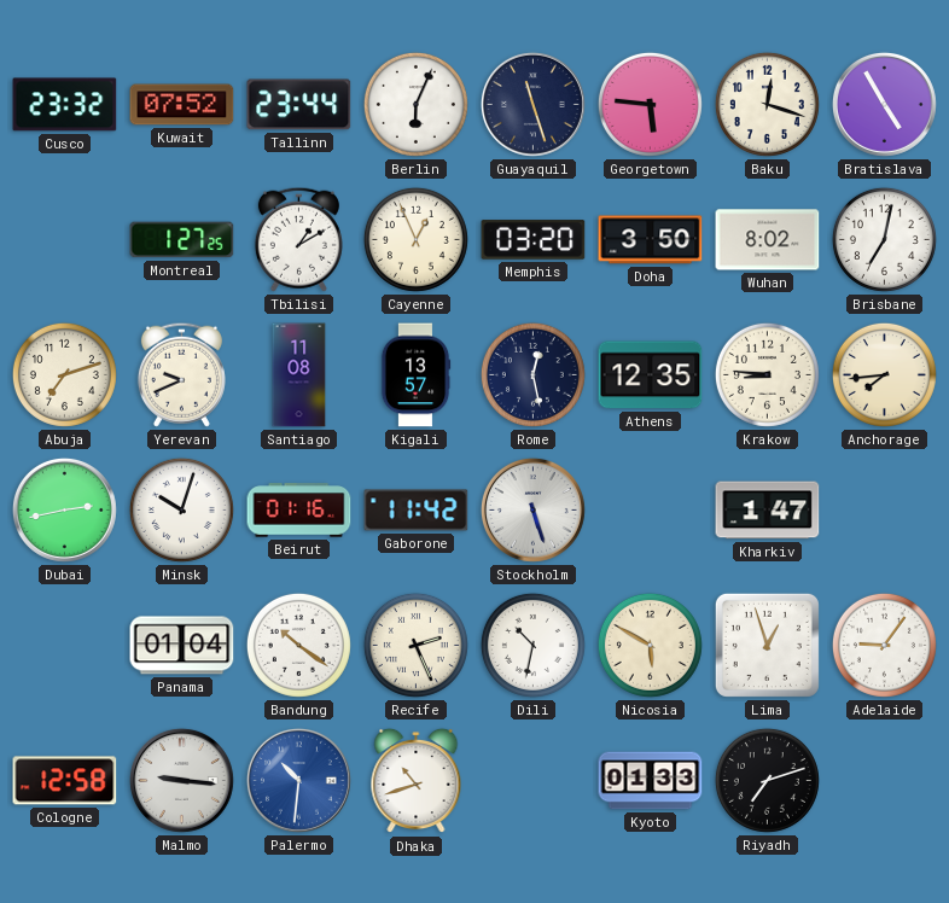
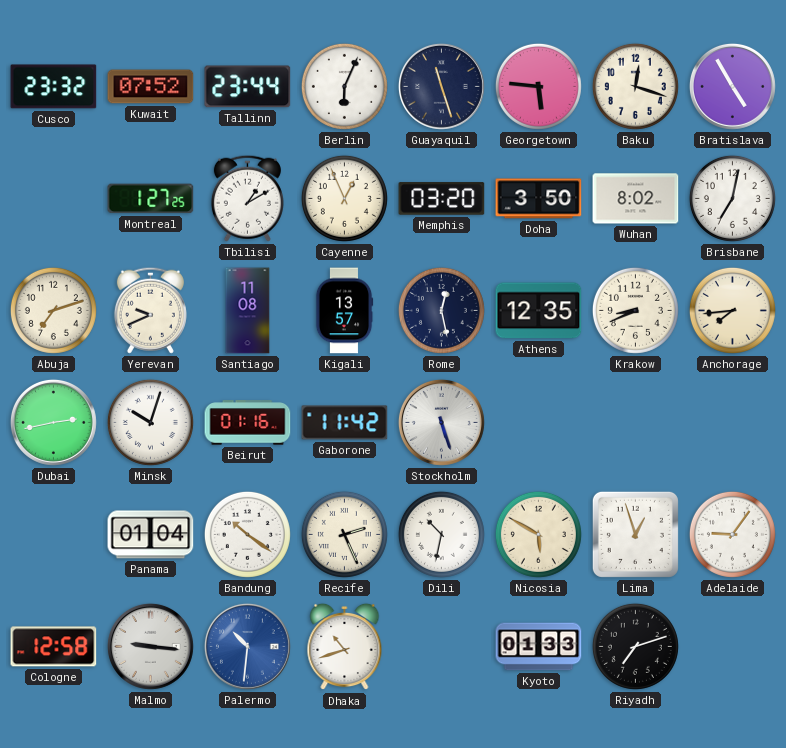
Krakow: 8:46 -> 8:41
Kharkiv: 1:47 -> none
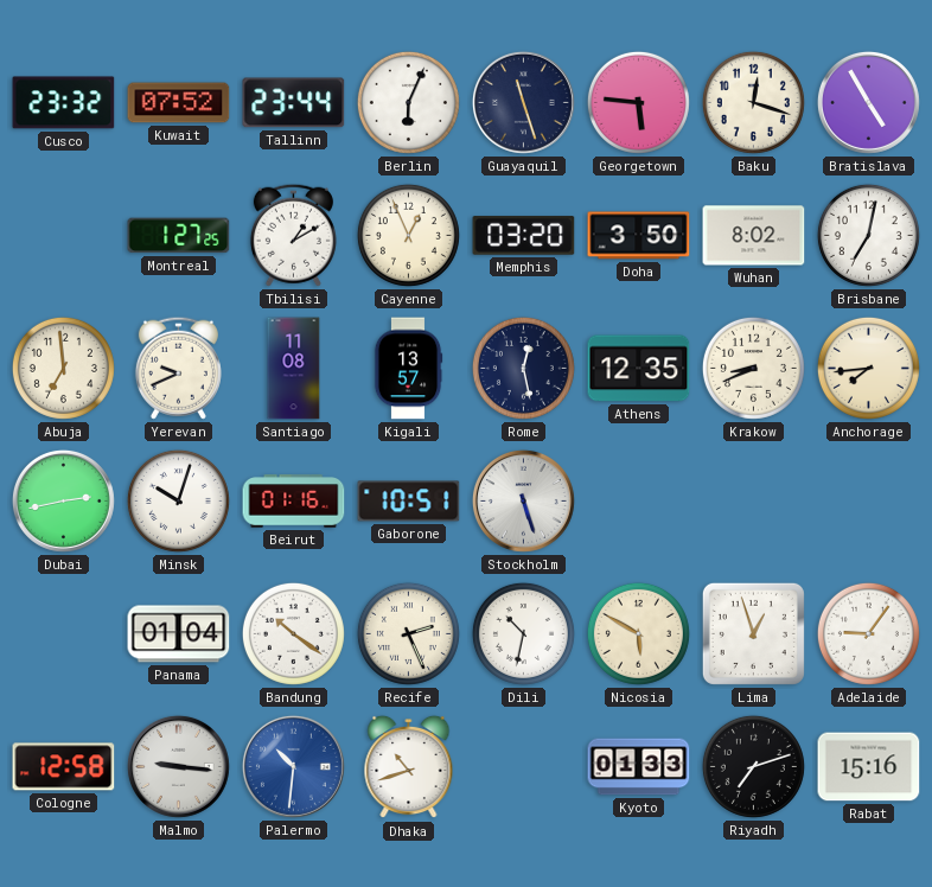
Abuja: 7:12 -> 6:59
Gaborone: 11:42 -> 10:51
Rabat: none -> 15:16
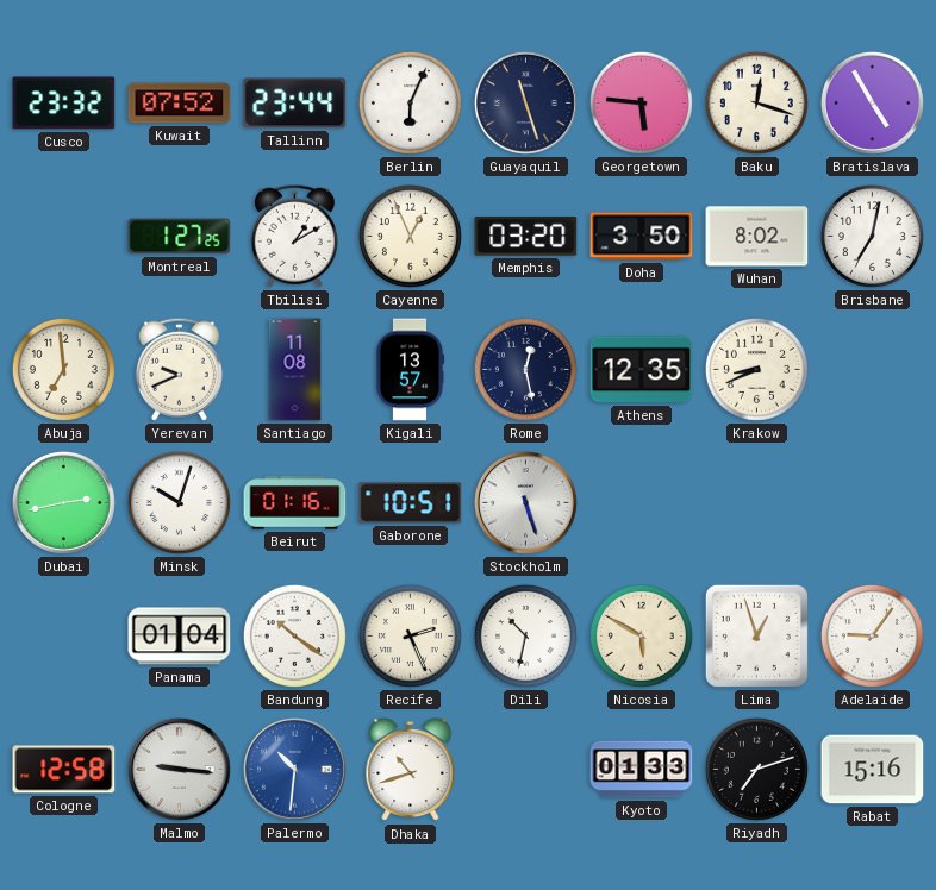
Anchorage: 7:44 -> none
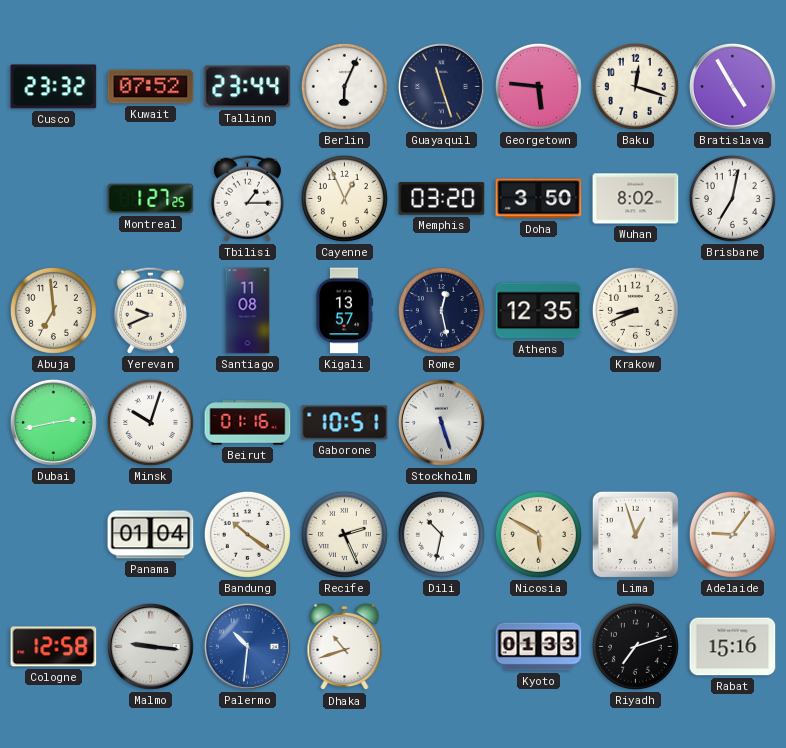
Tbilisi: 1:10 -> 1:15
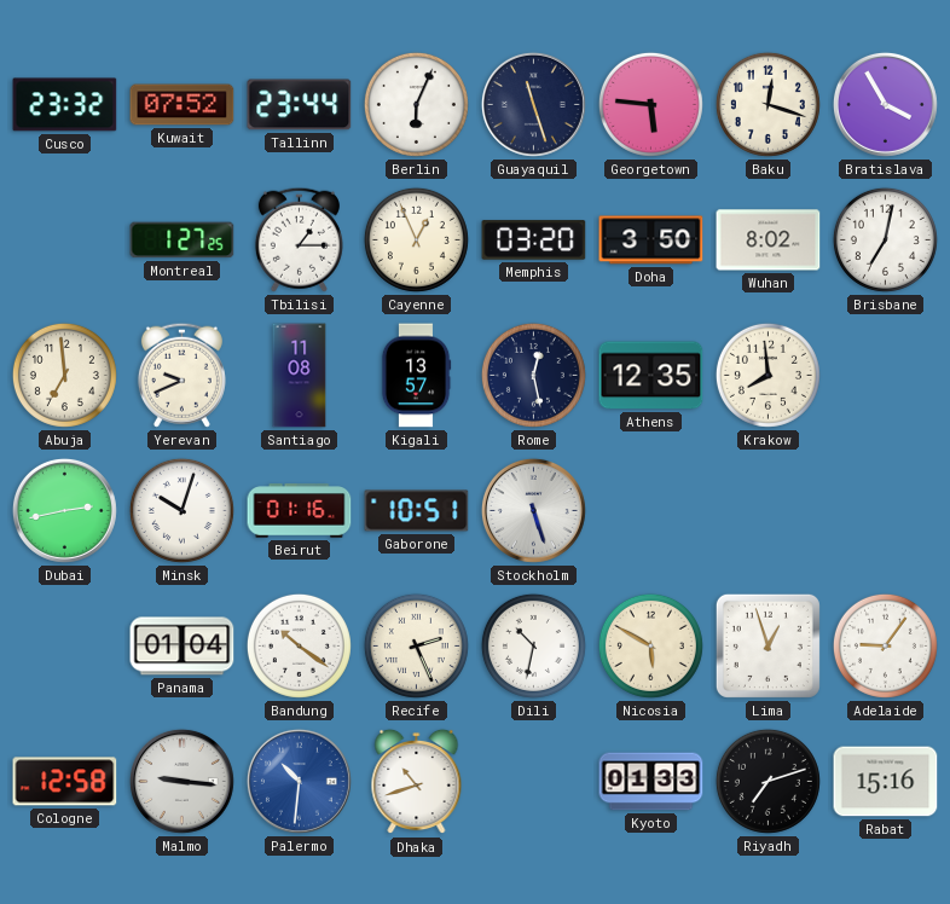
Bratislava: 4:55 -> 3:55
Krakow: 8:41 -> 7:59
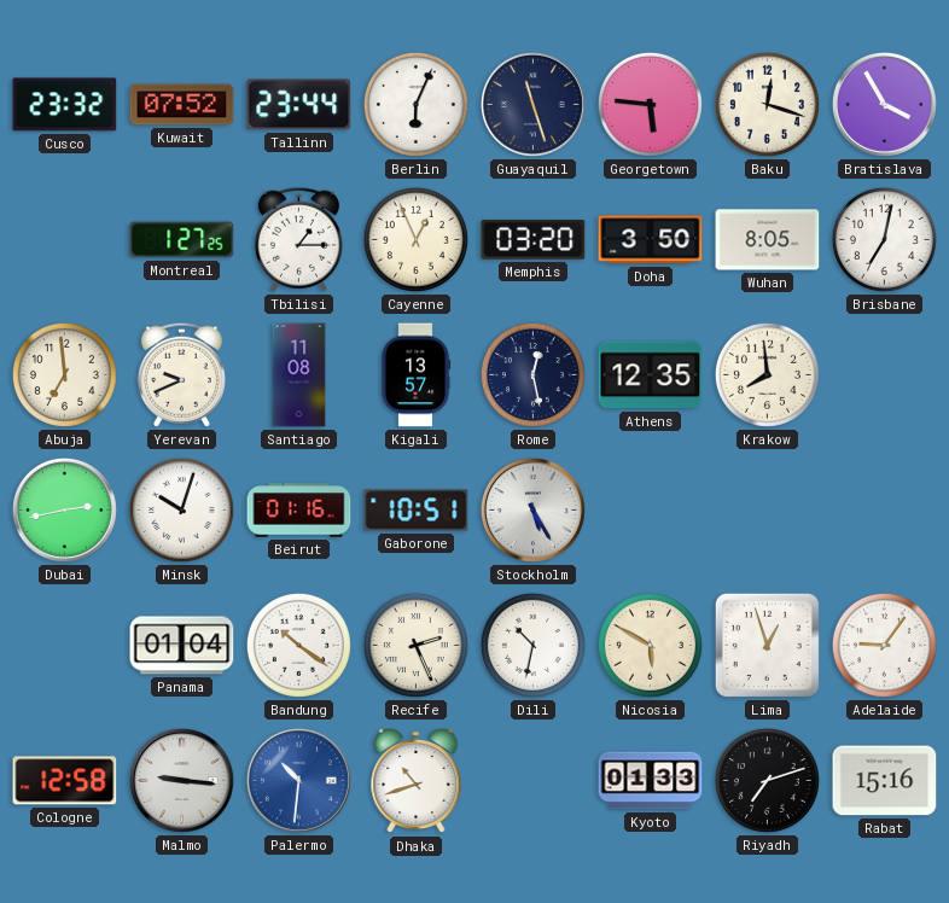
Wuhan: 8:02 -> 8:05
Stockholm: 5:27 -> 5:25
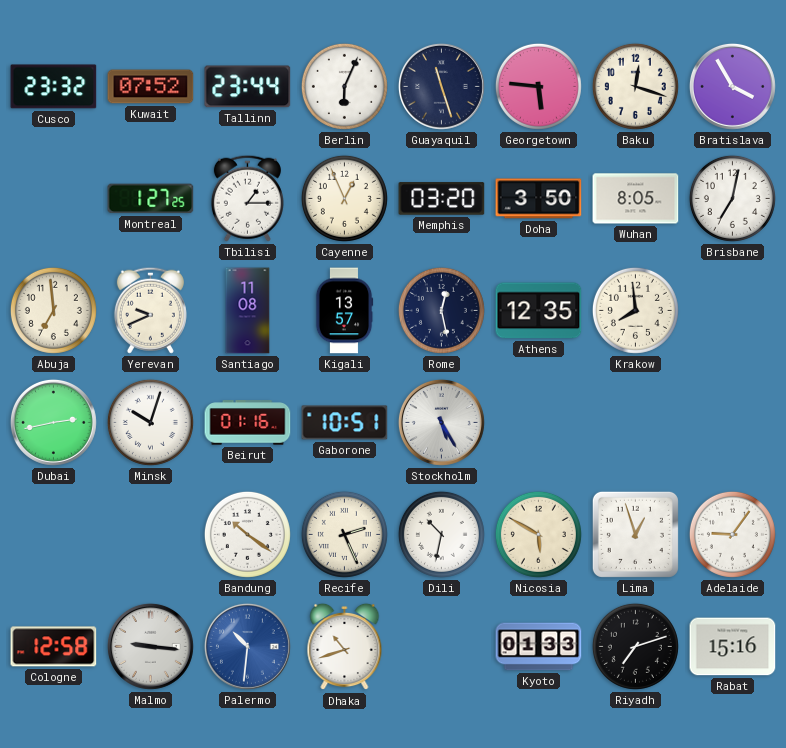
Panama: 01:04 -> none
